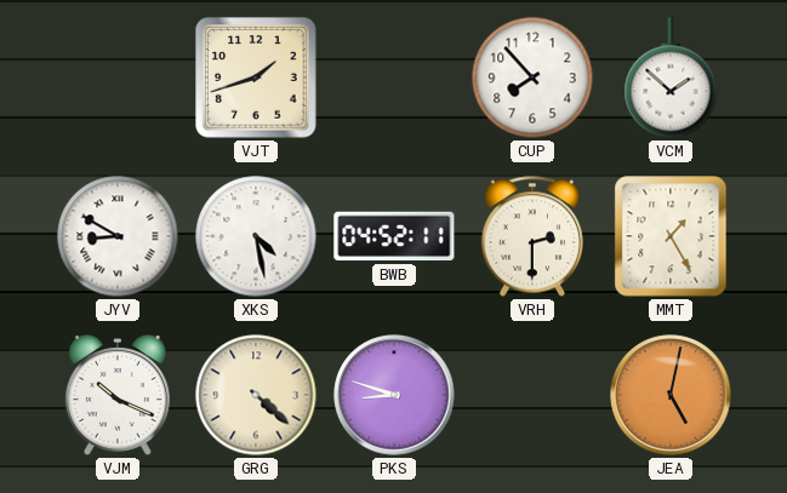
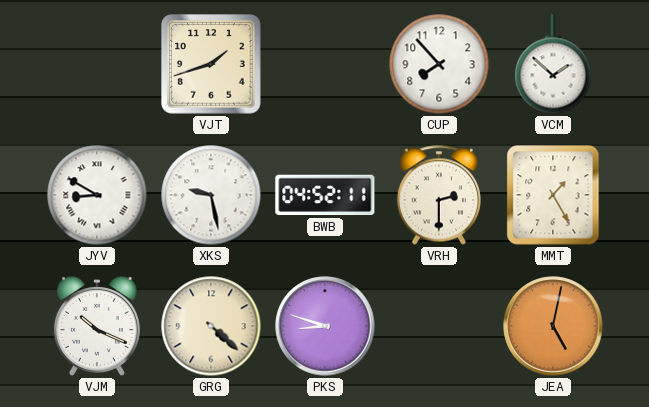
XKS: 4:28 -> 9:28
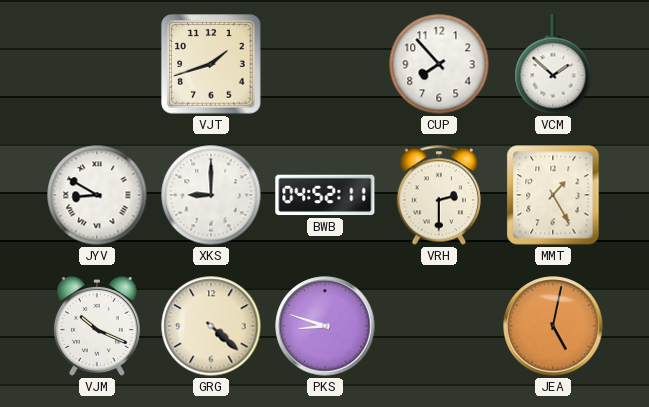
XKS: 9:28 -> 9:00
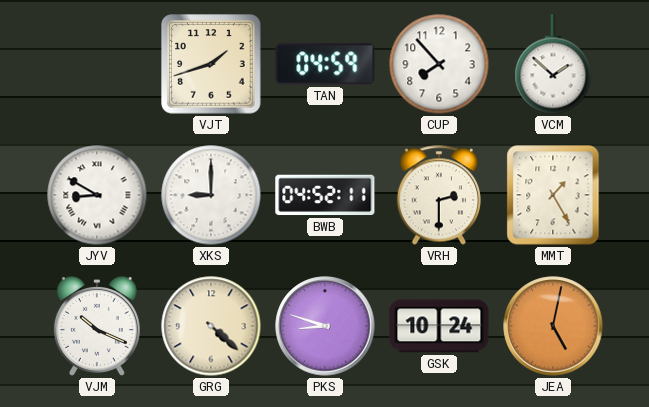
TAN: none -> 04:59
GSK: none -> 10:24
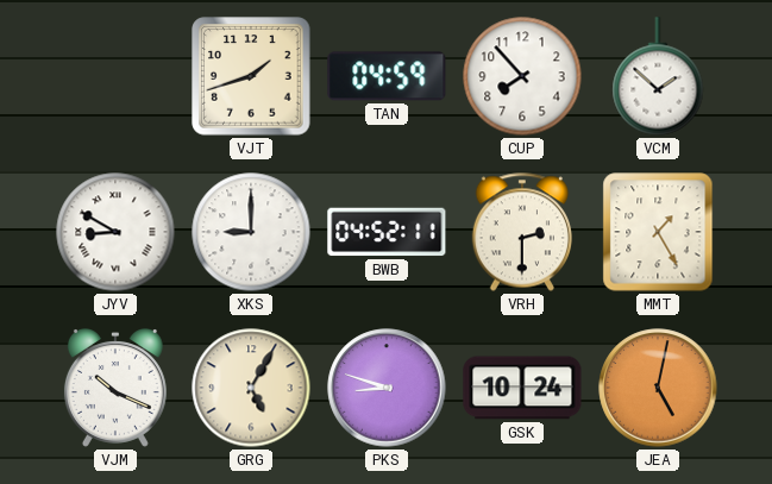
GRG: 4:22 -> 5:05
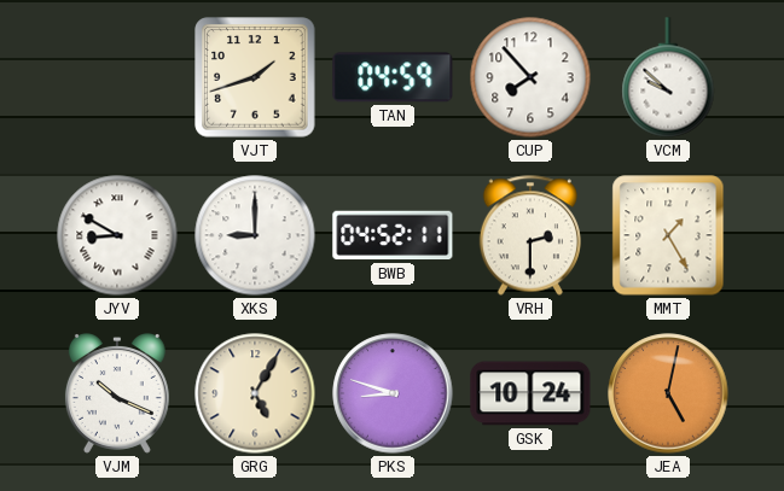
VCM: 1:52 -> 9:52
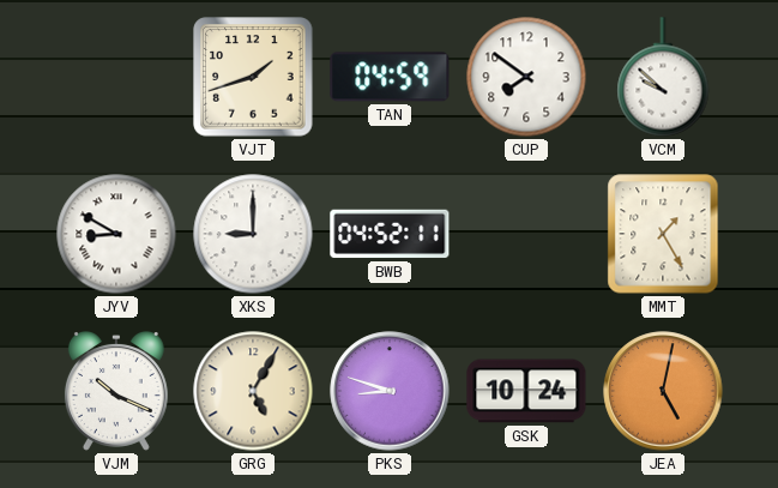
CUP: 7:53 -> 7:51
VRH: 2:30 -> none
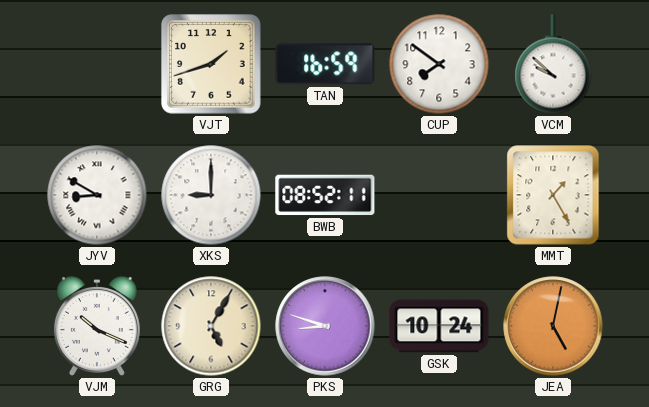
TAN: 04:59 -> 16:59
BWB: 04:52 -> 08:52
